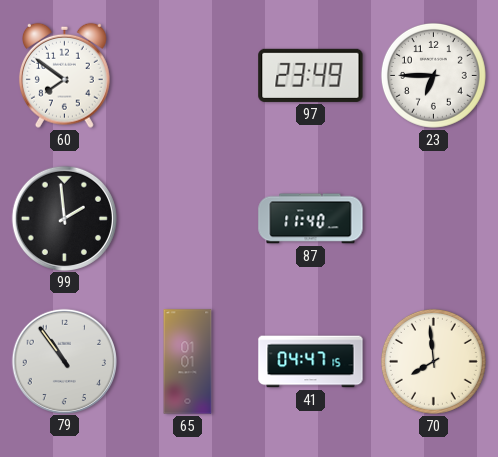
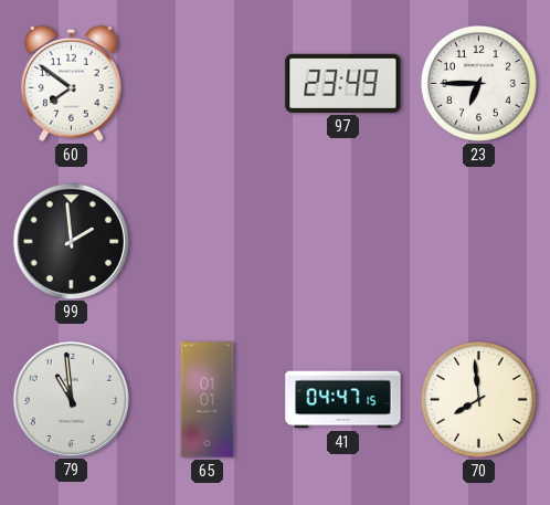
87: 11:40 -> none
79: 10:54 -> 10:59
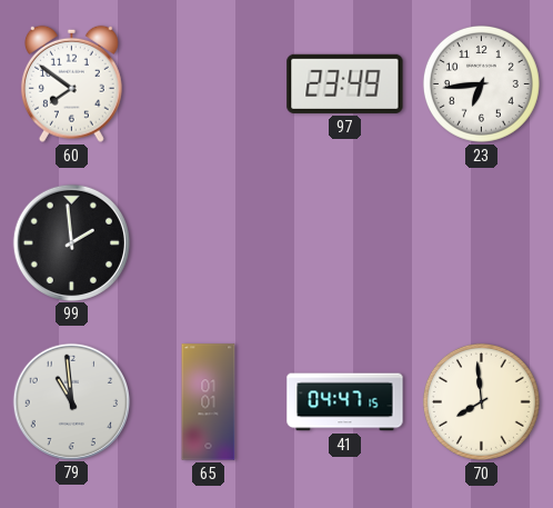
23: 6:45 -> 6:44
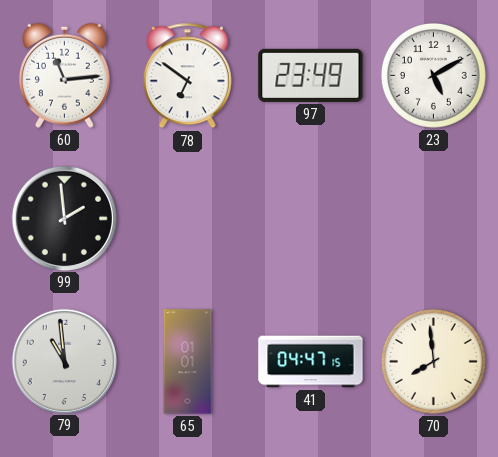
60: 7:51 -> 11:14
78: none -> 6:51
23: 6:44 -> 5:10
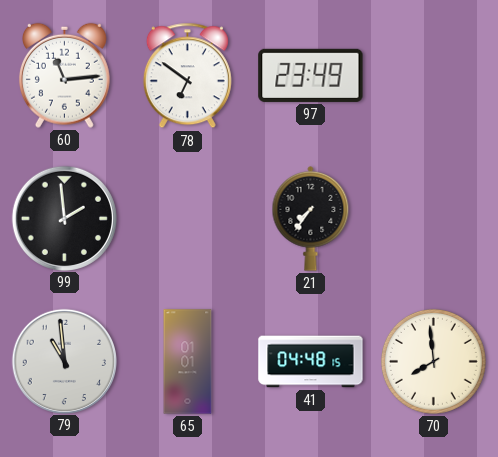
23: 5:10 -> none
21: none -> 7:36
41: 04:47 -> 04:48
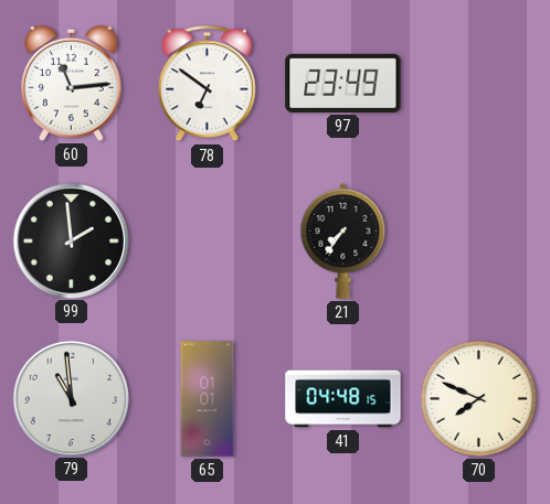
70: 7:59 -> 7:49
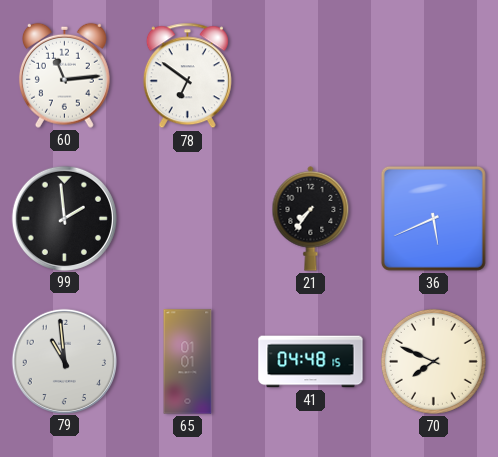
97: 23:49 -> none
36: none -> 5:41
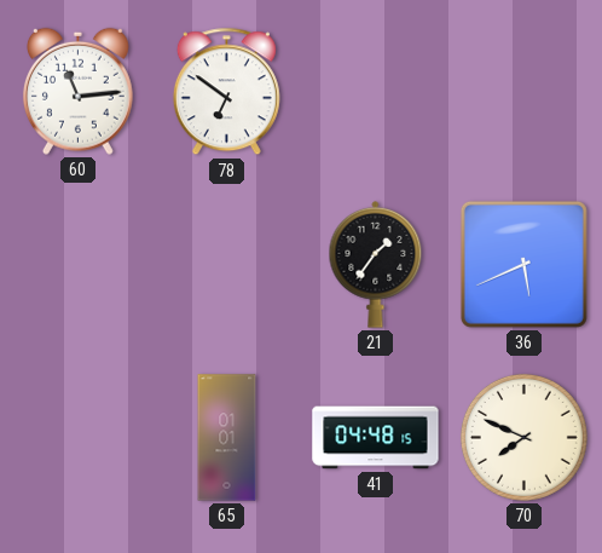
99: 1:59 -> none
21: 7:36 -> 1:36
79: 10:59 -> none
